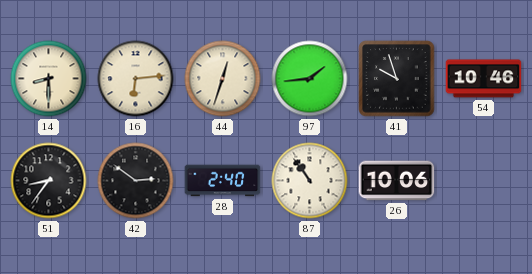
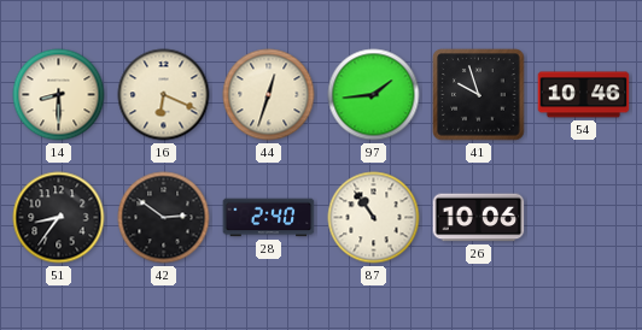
16: 6:14 -> 6:19
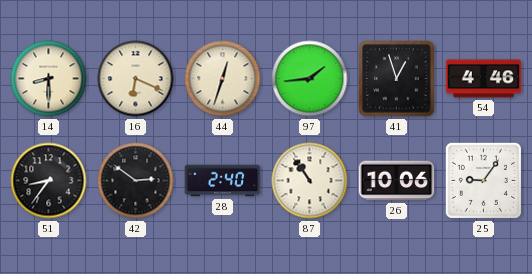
41: 9:57 -> 12:57
54: 10:46 -> 4:46
25: none -> 9:06
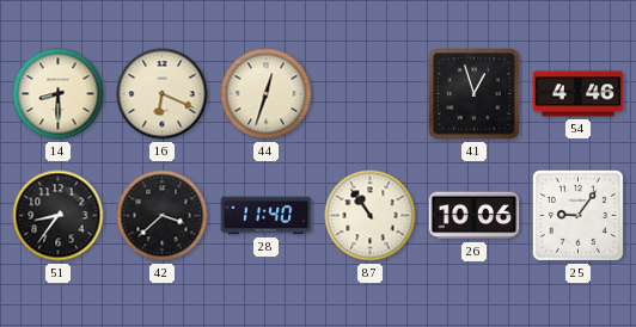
97: 1:44 -> none
42: 2:51 -> 3:38
28: 2:40 -> 11:40
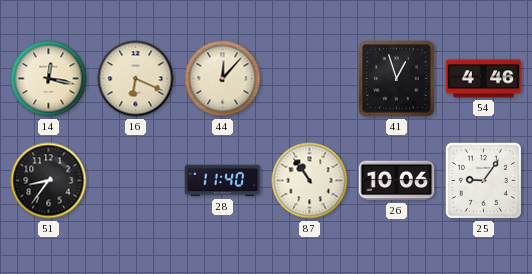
14: 8:30 -> 12:17
44: 12:33 -> 12:07
42: 3:38 -> none
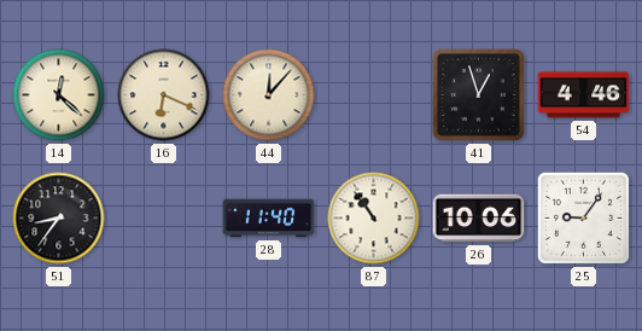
14: 12:17 -> 12:22
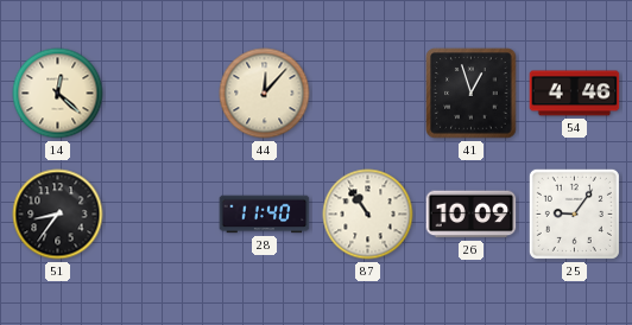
16: 6:19 -> none
26: 10:06 -> 10:09
